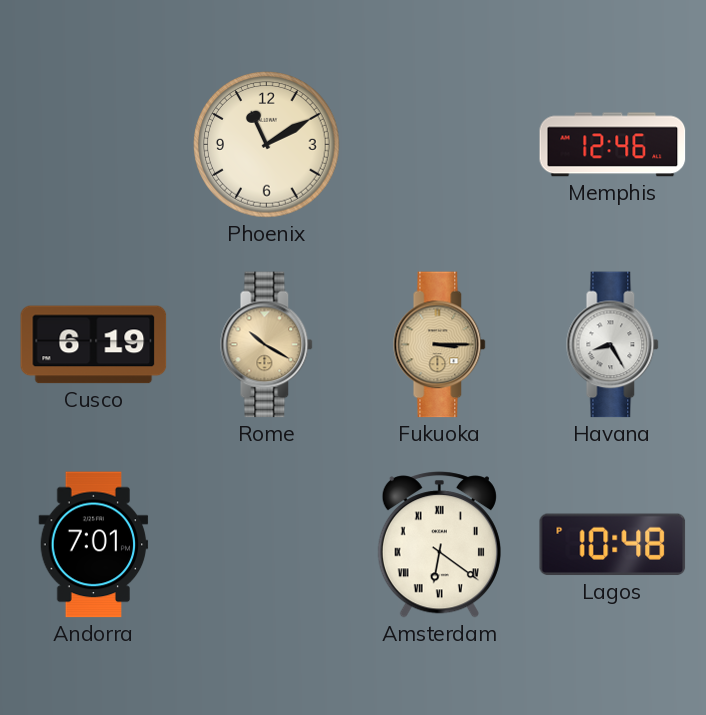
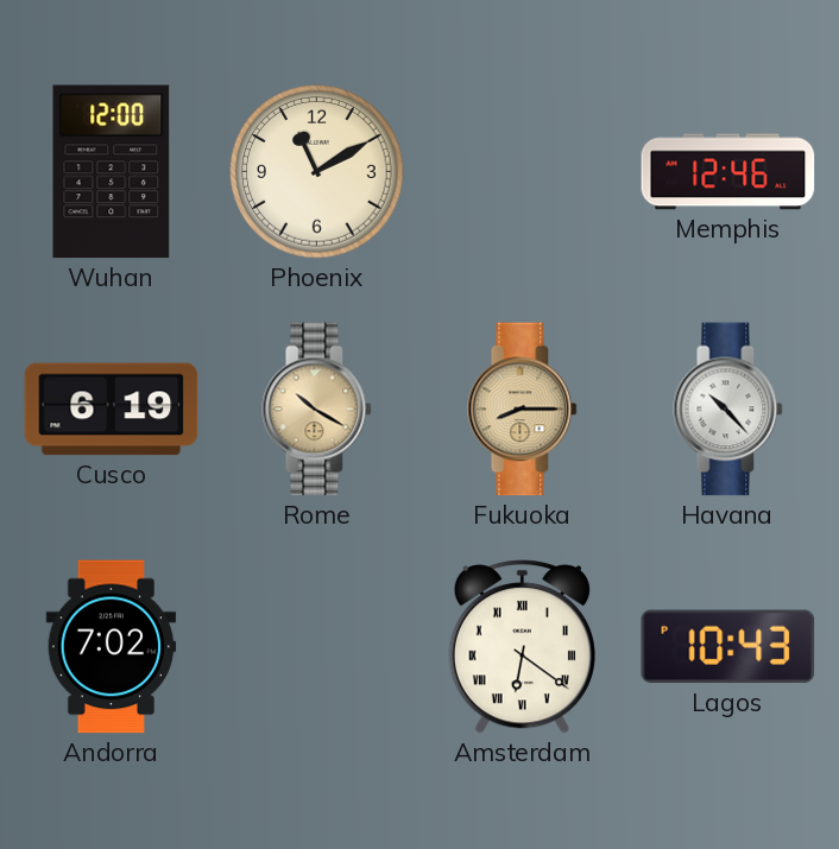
Wuhan: none -> 12:00
Fukuoka: 3:15 -> 8:15
Havana: 8:25 -> 10:23
Andorra: 7:01 -> 7:02
Lagos: 10:48 -> 10:43
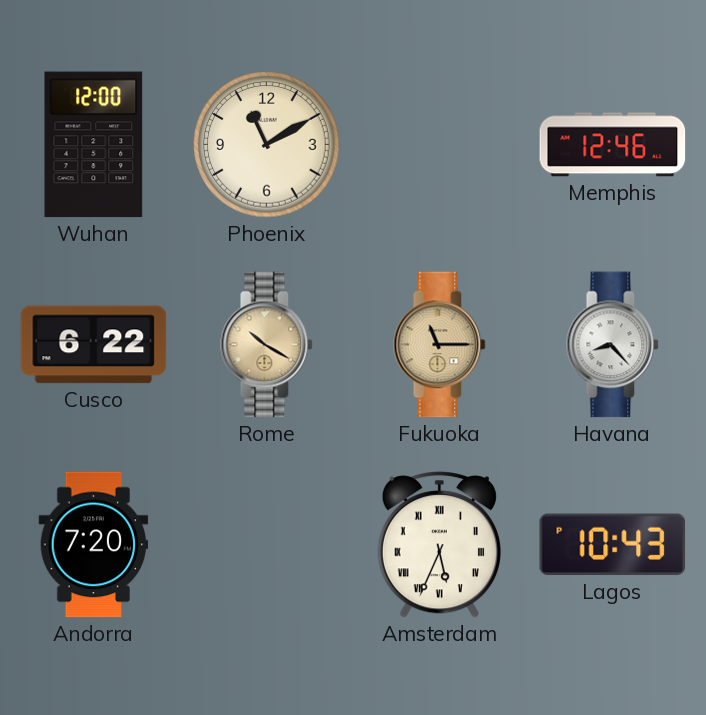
Cusco: 6:19 -> 6:22
Fukuoka: 8:15 -> 11:15
Havana: 10:23 -> 8:23
Andorra: 7:02 -> 7:20
Amsterdam: 6:21 -> 5:34
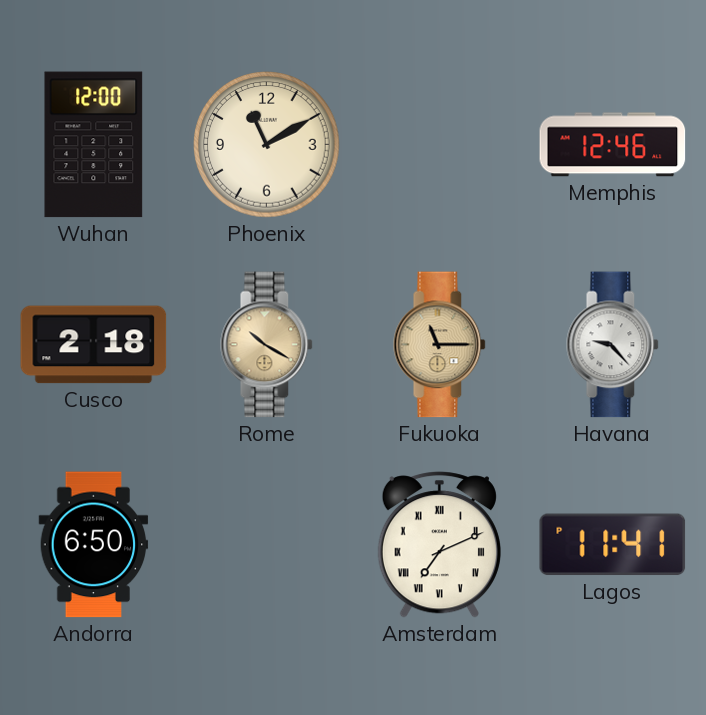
Cusco: 6:22 -> 2:18
Havana: 8:23 -> 9:23
Andorra: 7:20 -> 6:50
Amsterdam: 5:34 -> 7:11
Lagos: 10:43 -> 11:41
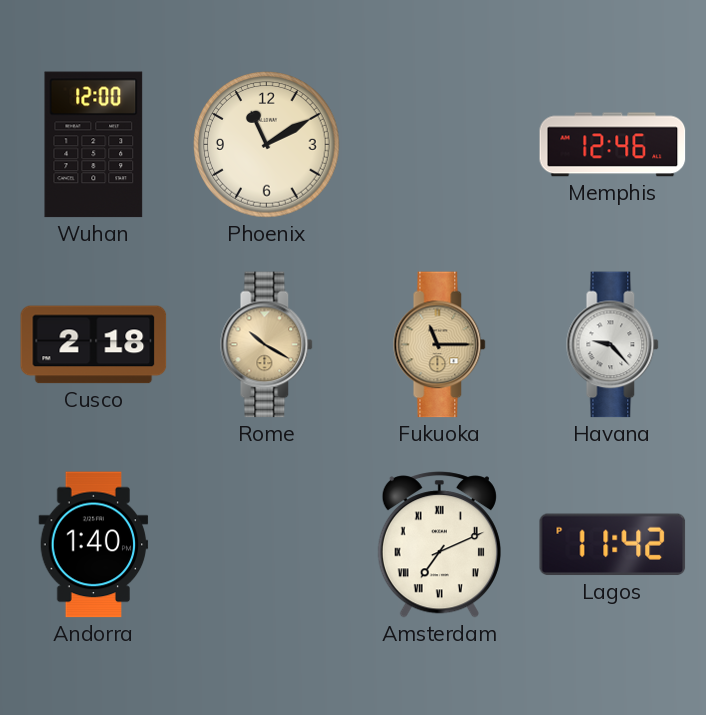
Andorra: 6:50 -> 1:40
Lagos: 11:41 -> 11:42
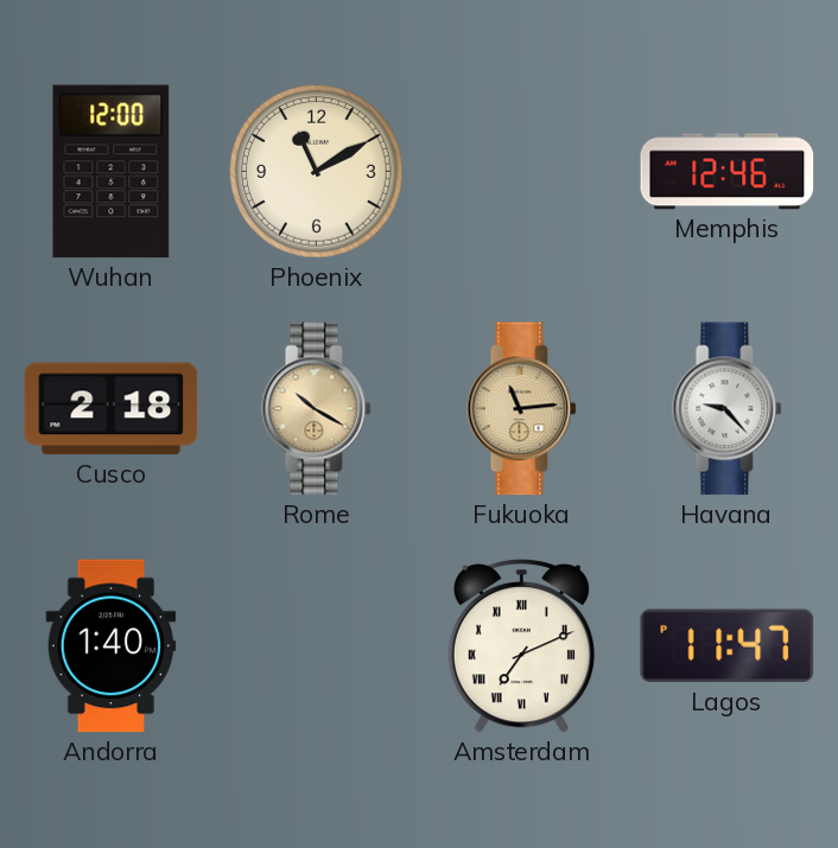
Fukuoka: 11:15 -> 11:14
Lagos: 11:42 -> 11:47
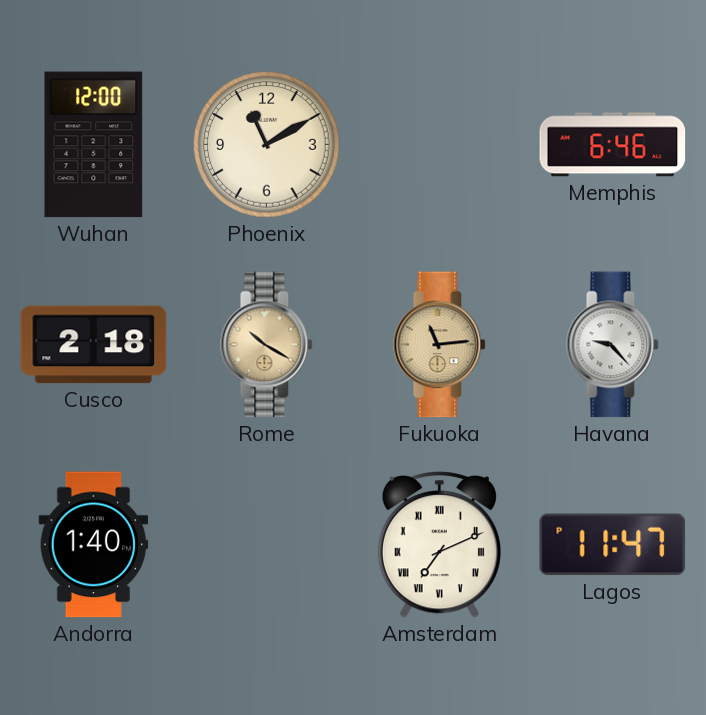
Memphis: 12:46 -> 6:46
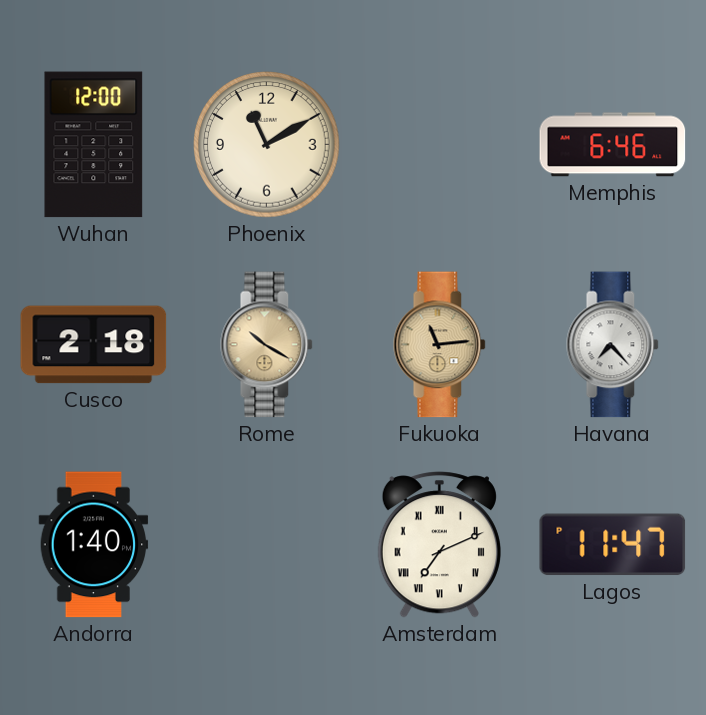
Havana: 9:23 -> 7:23
